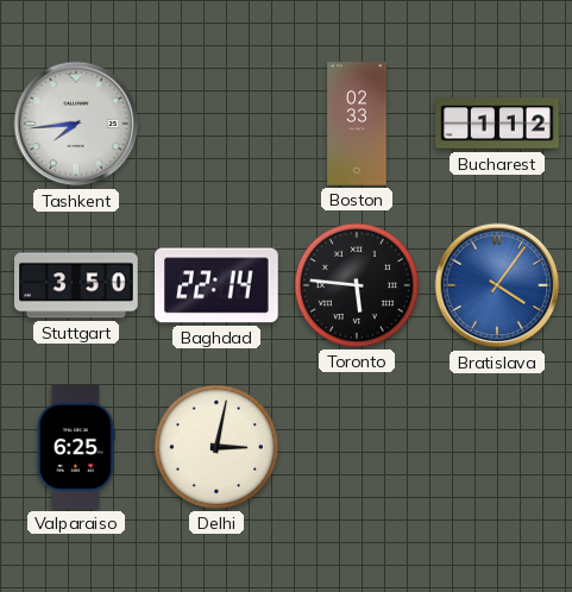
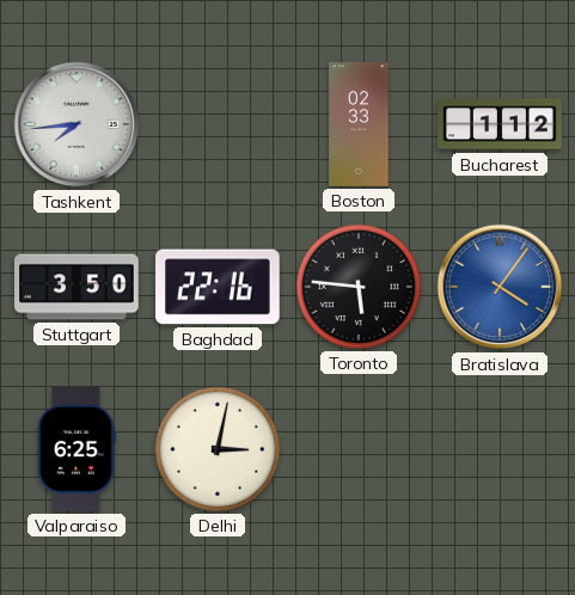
Baghdad: 22:14 -> 22:16
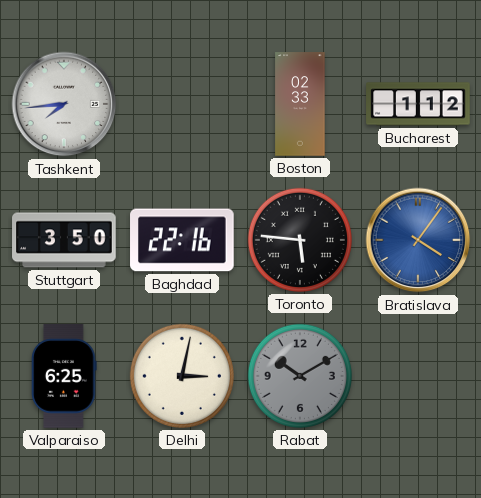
Rabat: none -> 10:10
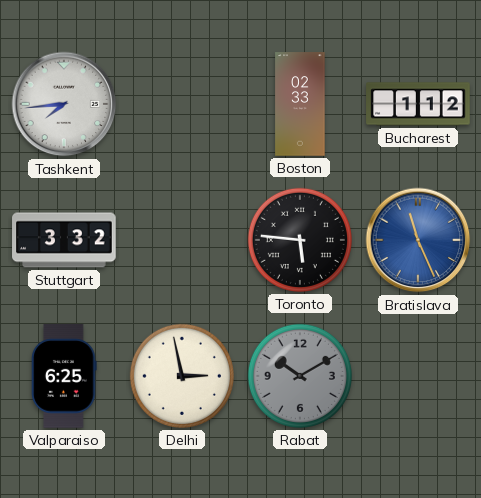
Stuttgart: 3:50 -> 3:32
Baghdad: 22:16 -> none
Bratislava: 4:06 -> 11:26
Delhi: 3:02 -> 2:58
